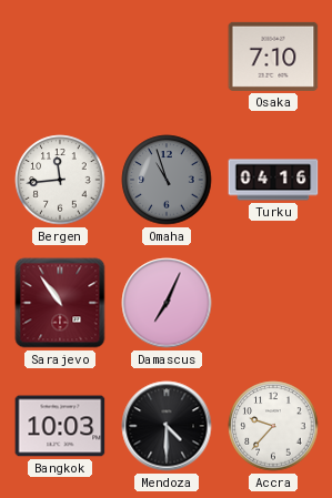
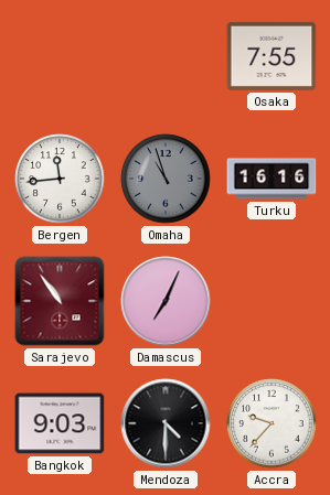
Osaka: 7:10 -> 7:55
Turku: 04:16 -> 16:16
Bangkok: 10:03 -> 9:03
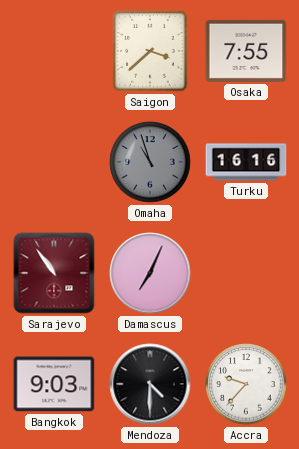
Saigon: none -> 3:38
Bergen: 11:44 -> none
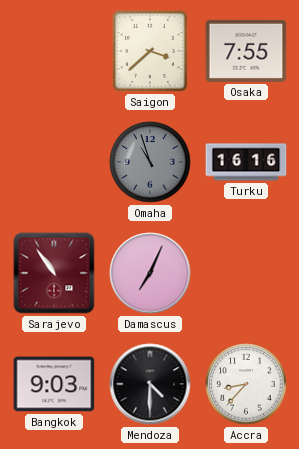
Accra: 9:37 -> 8:37
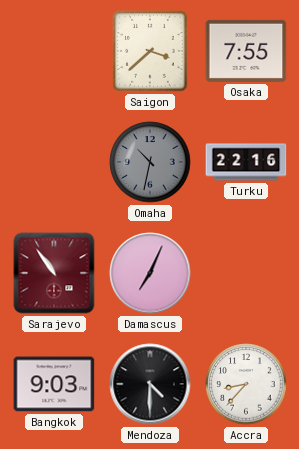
Omaha: 10:57 -> 10:32
Turku: 16:16 -> 22:16
